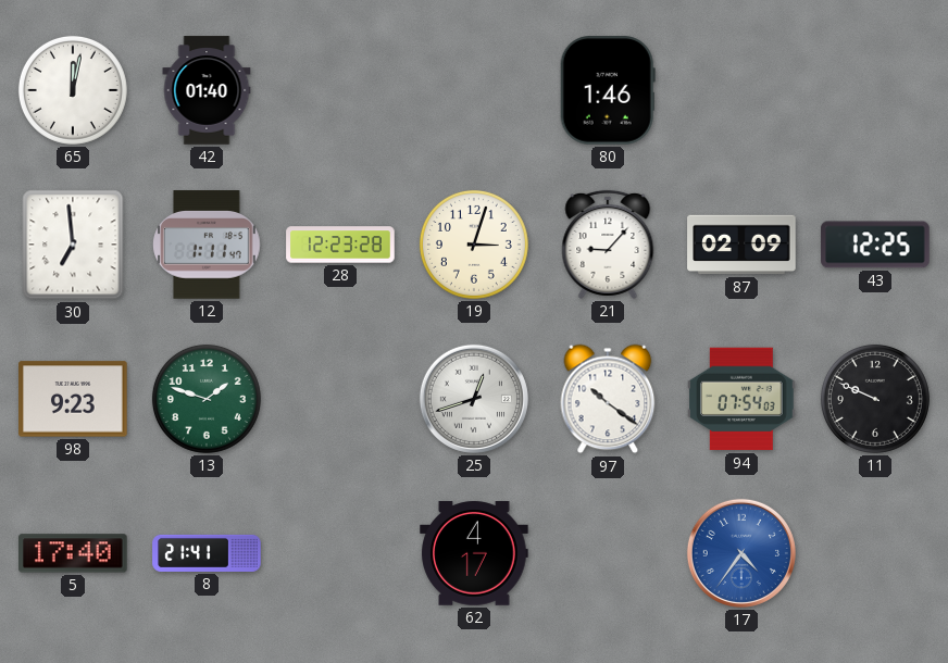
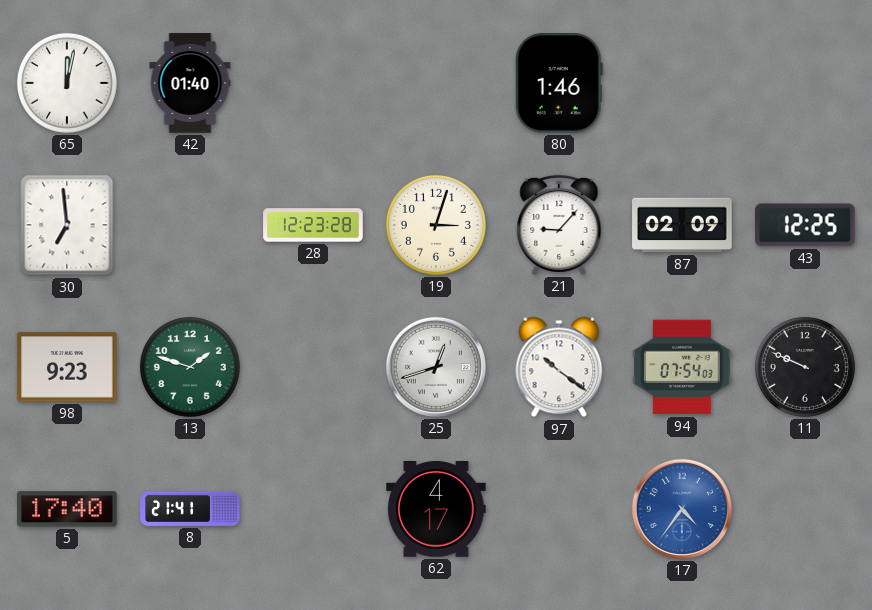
12: 1:11 -> none
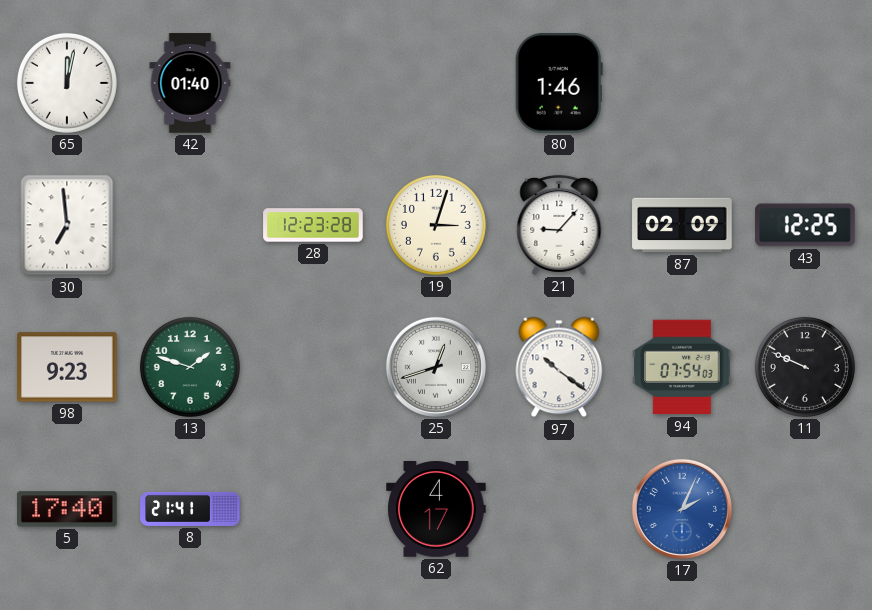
17: 4:36 -> 2:04
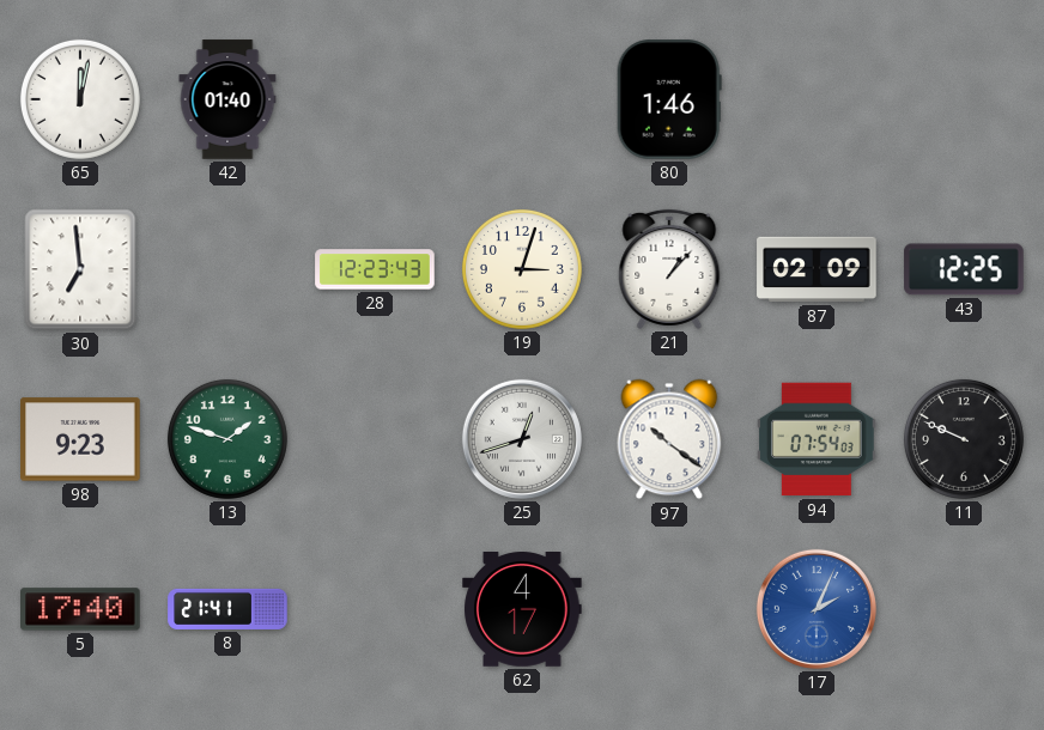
28: 12:23:28 -> 12:23:43
21: 9:07 -> 1:07
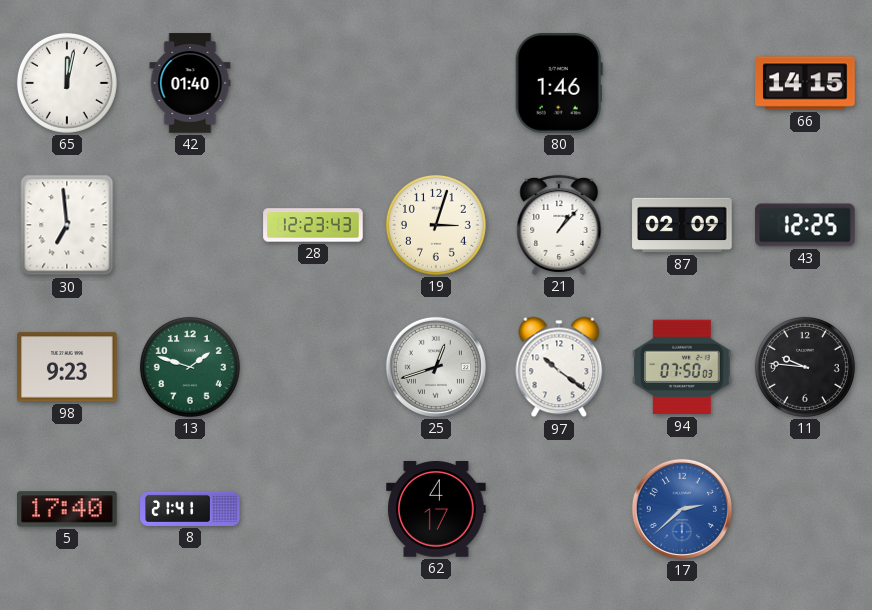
66: none -> 14:15
94: 07:54 -> 07:50
11: 9:49 -> 9:46
17: 2:04 -> 2:38
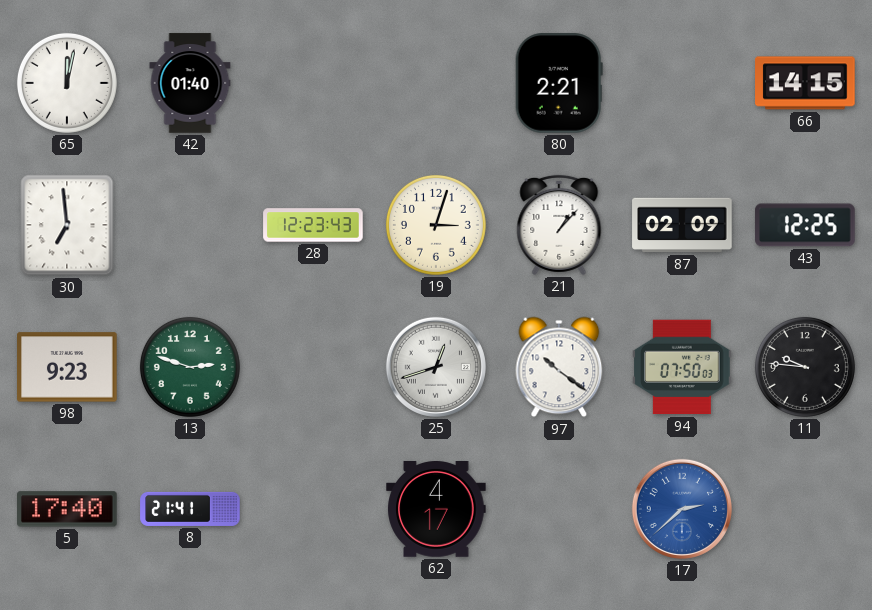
80: 1:46 -> 2:21
13: 1:48 -> 2:48
